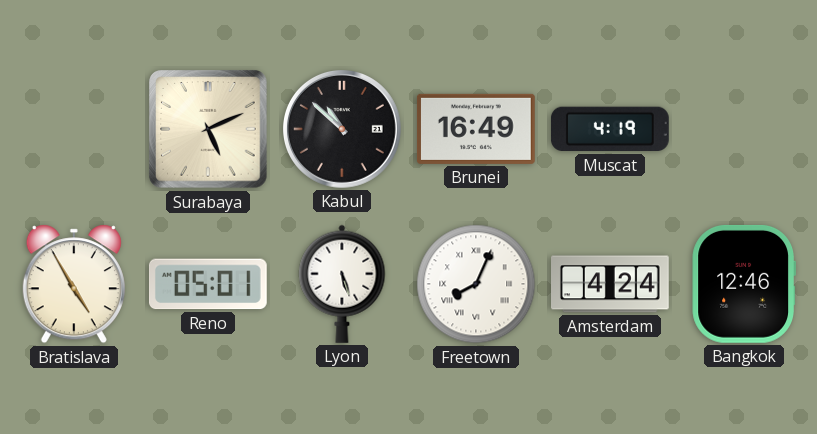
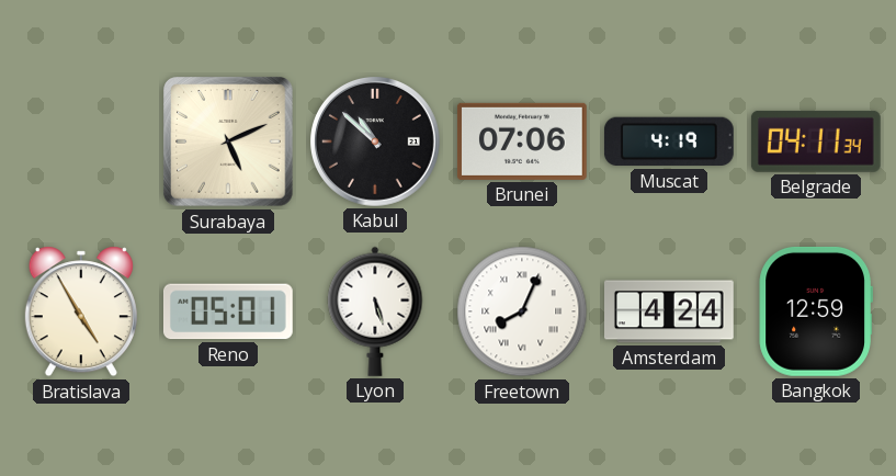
Brunei: 16:49 -> 07:06
Belgrade: none -> 04:11
Bangkok: 12:46 -> 12:59
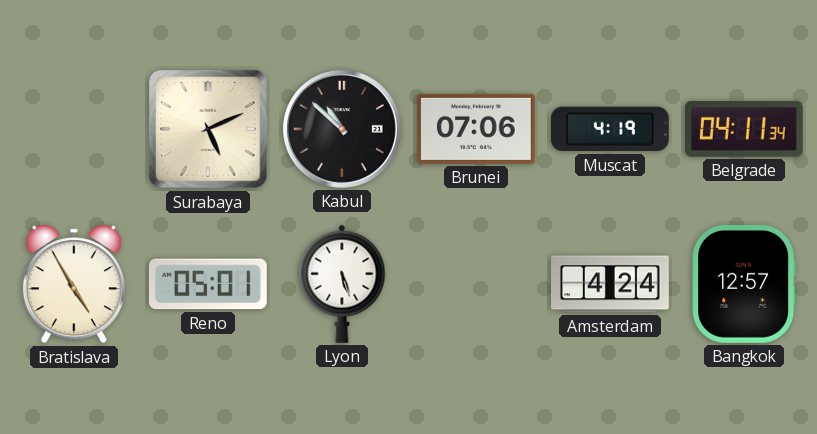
Freetown: 8:04 -> none
Bangkok: 12:59 -> 12:57
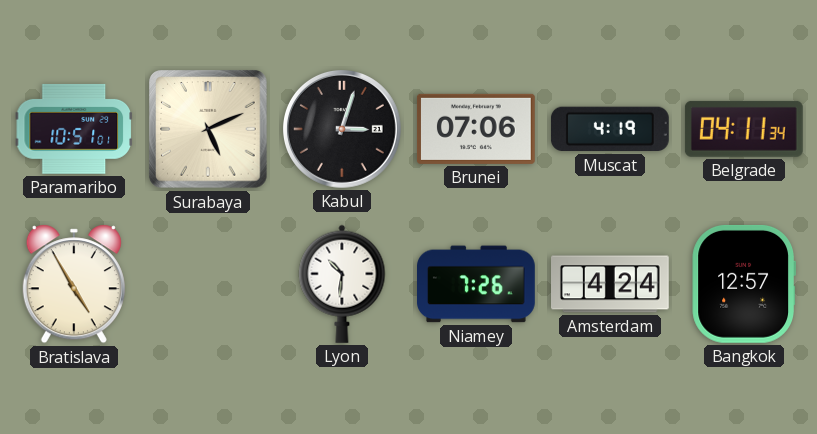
Paramaribo: none -> 10:51
Kabul: 10:52 -> 3:03
Reno: 05:01 -> none
Lyon: 5:27 -> 10:31
Niamey: none -> 7:26
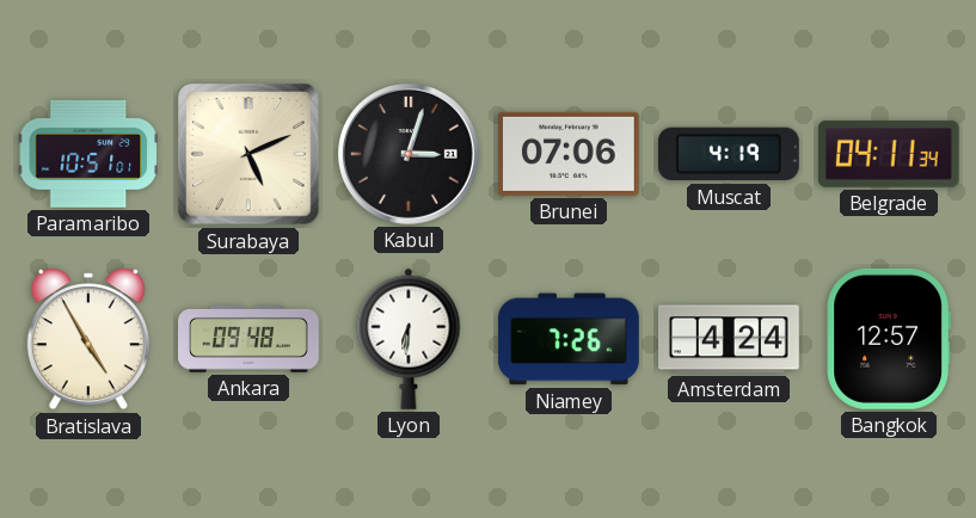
Ankara: none -> 09:48
Lyon: 10:31 -> 6:31
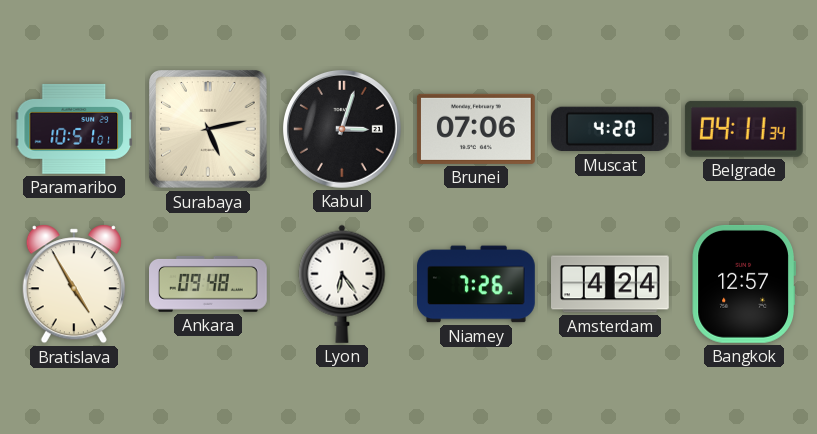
Surabaya: 5:11 -> 5:13
Muscat: 4:19 -> 4:20
Lyon: 6:31 -> 6:24
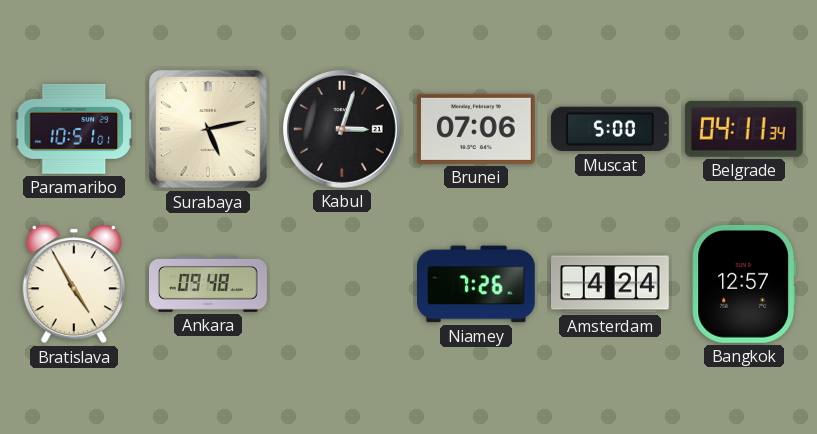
Muscat: 4:20 -> 5:00
Lyon: 6:24 -> none
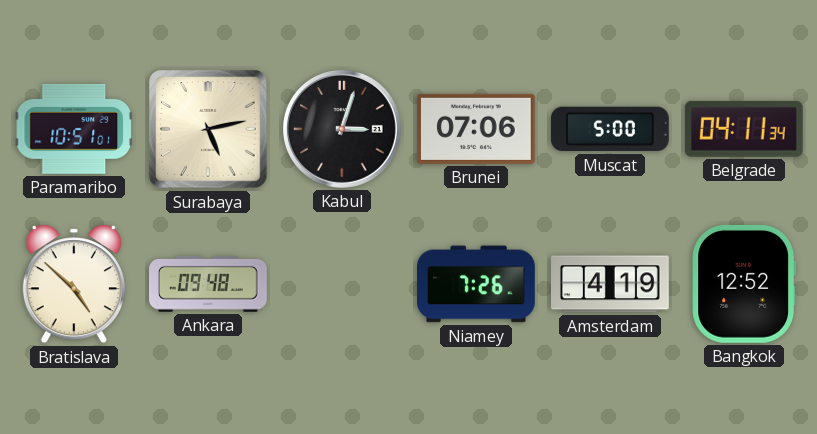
Bratislava: 4:55 -> 4:52
Amsterdam: 4:24 -> 4:19
Bangkok: 12:57 -> 12:52
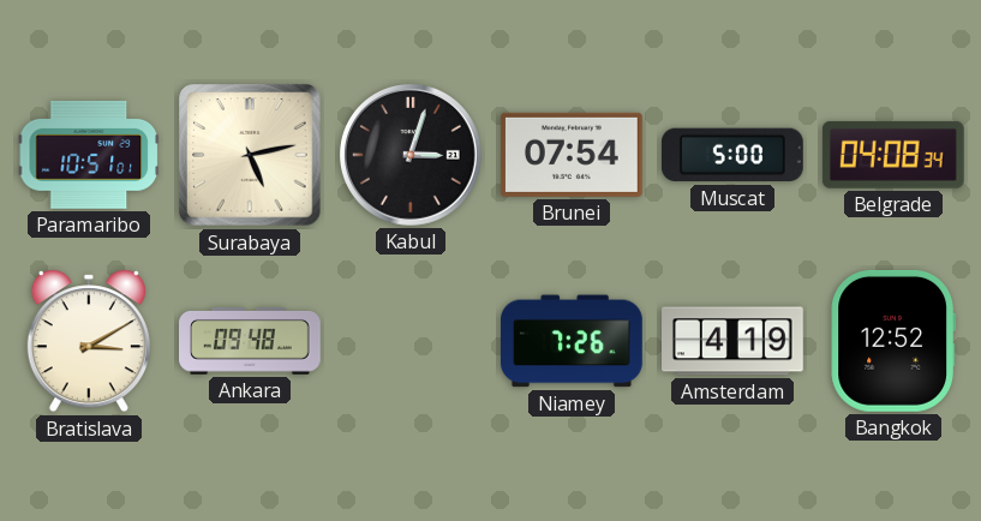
Brunei: 07:06 -> 07:54
Belgrade: 04:11 -> 04:08
Bratislava: 4:52 -> 3:10
